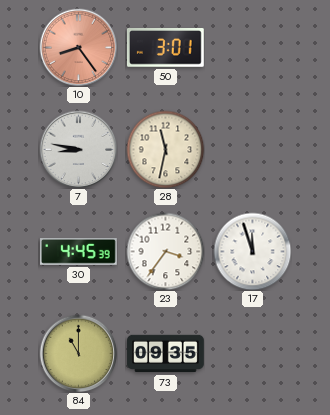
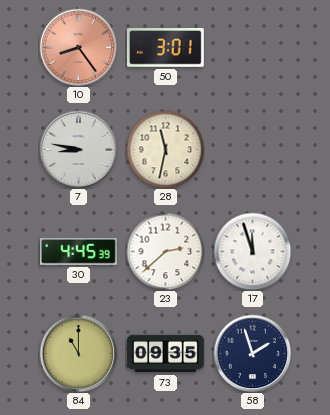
23: 3:36 -> 2:38
58: none -> 1:57
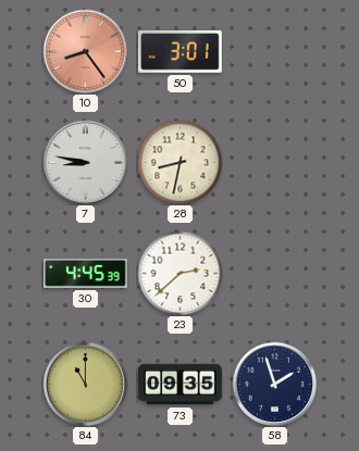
28: 11:32 -> 8:32
17: 11:57 -> none
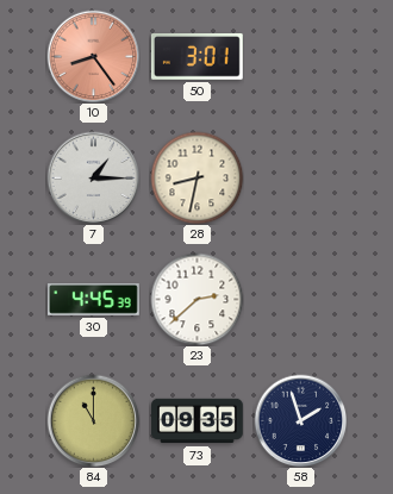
7: 8:47 -> 1:15
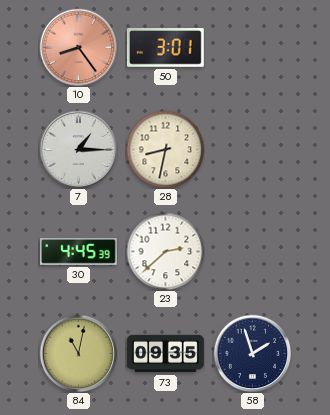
84: 11:00 -> 11:02
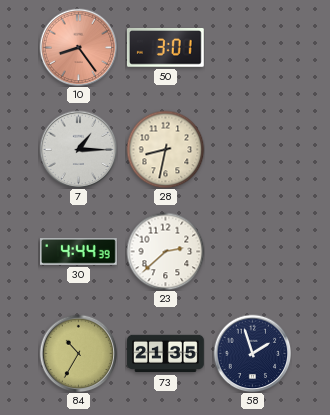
30: 4:45 -> 4:44
84: 11:02 -> 10:35
73: 09:35 -> 21:35
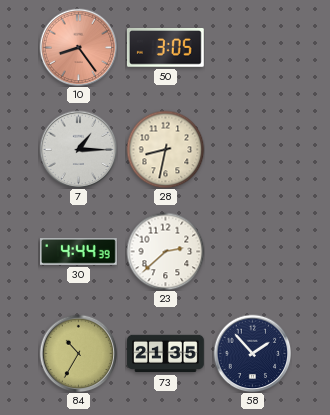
50: 3:01 -> 3:05
58: 1:57 -> 1:53
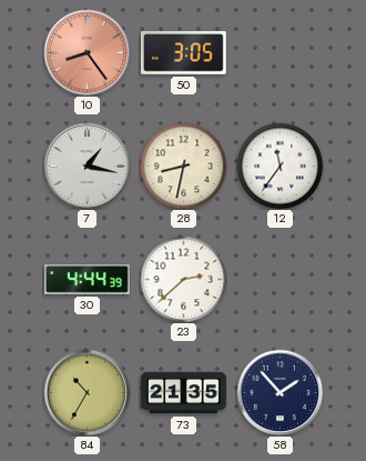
7: 1:15 -> 1:17
12: none -> 11:36
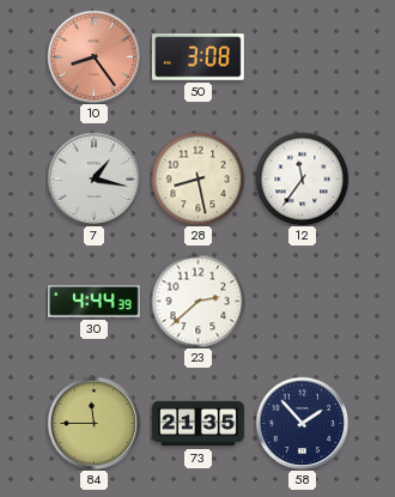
50: 3:05 -> 3:08
28: 8:32 -> 8:28
84: 10:35 -> 11:45
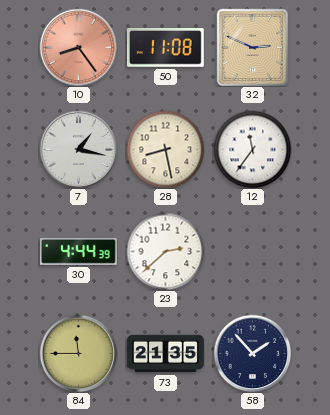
50: 3:08 -> 11:08
32: none -> 2:49
